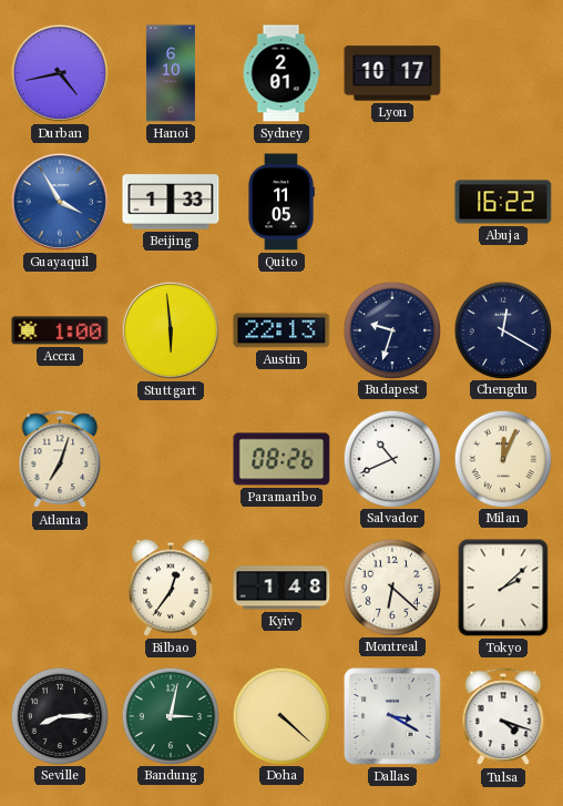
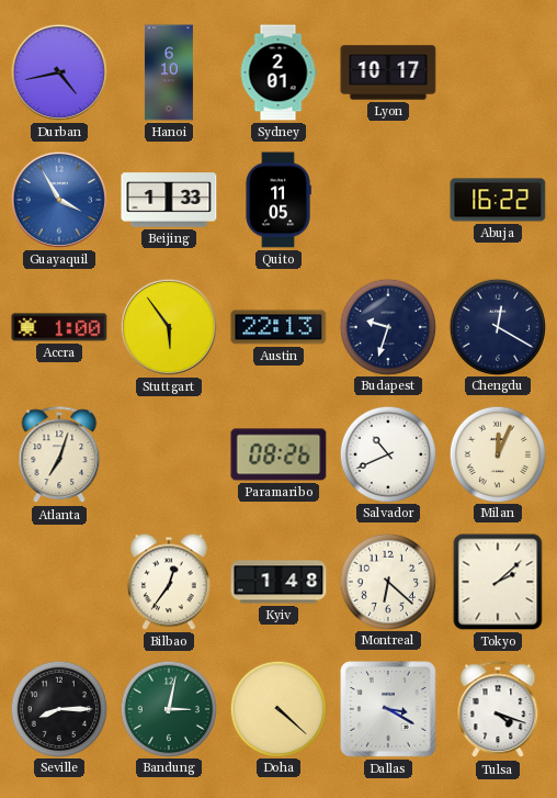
Stuttgart: 5:59 -> 5:54
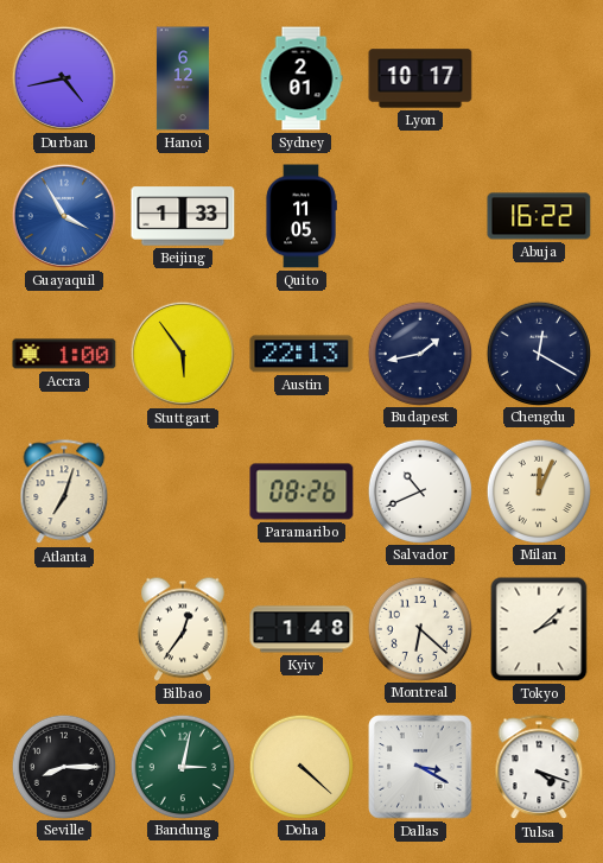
Hanoi: 6:10 -> 6:12
Budapest: 9:33 -> 1:43
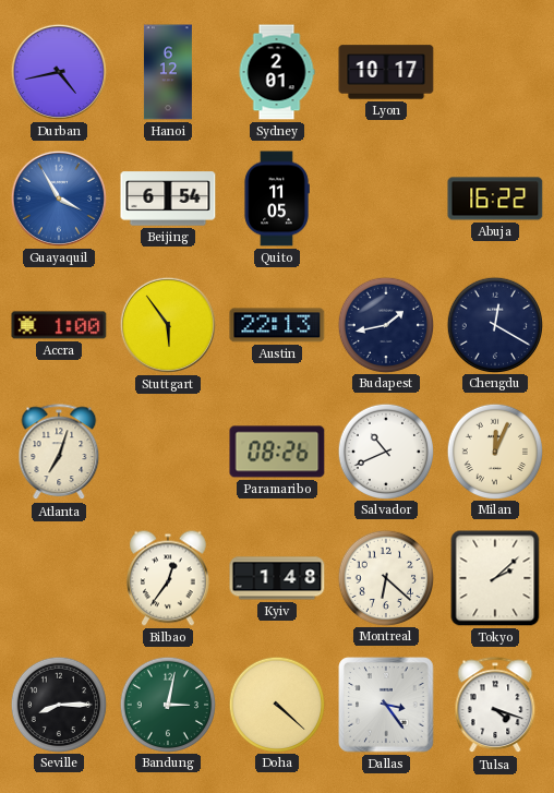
Beijing: 1:33 -> 6:54
Dallas: 3:20 -> 3:24
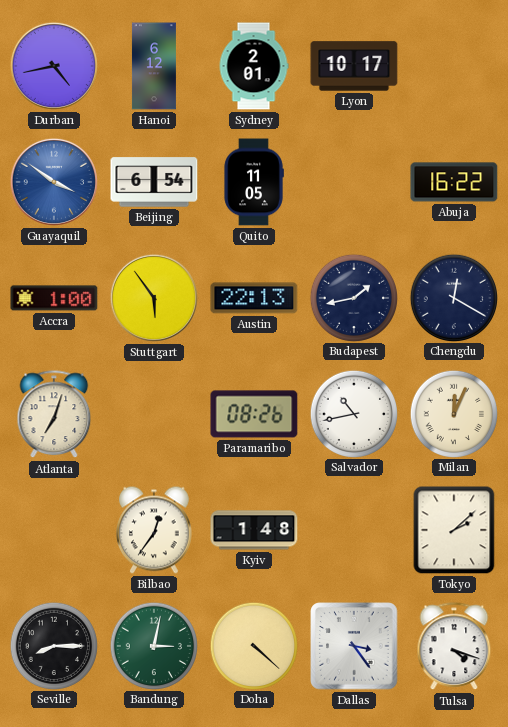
Guayaquil: 3:55 -> 3:51
Salvador: 10:41 -> 10:43
Montreal: 6:22 -> none
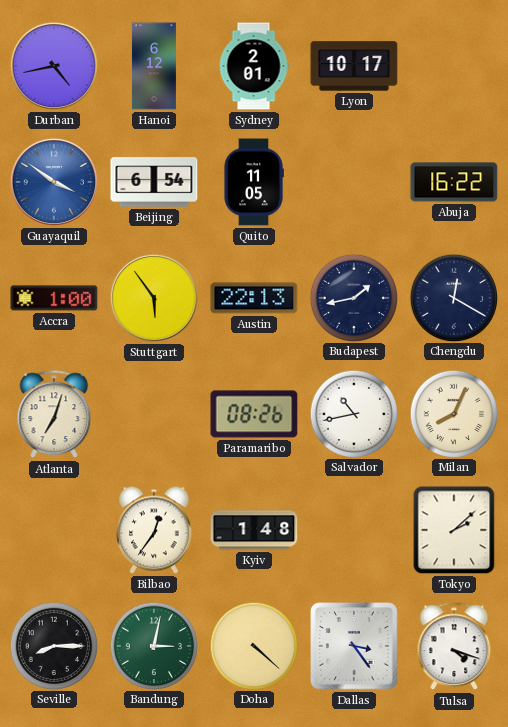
Milan: 12:04 -> 8:04
